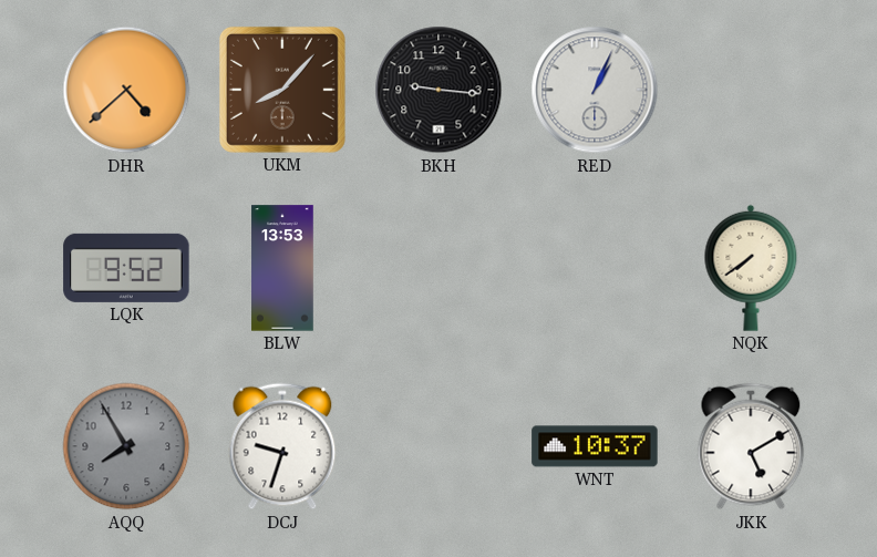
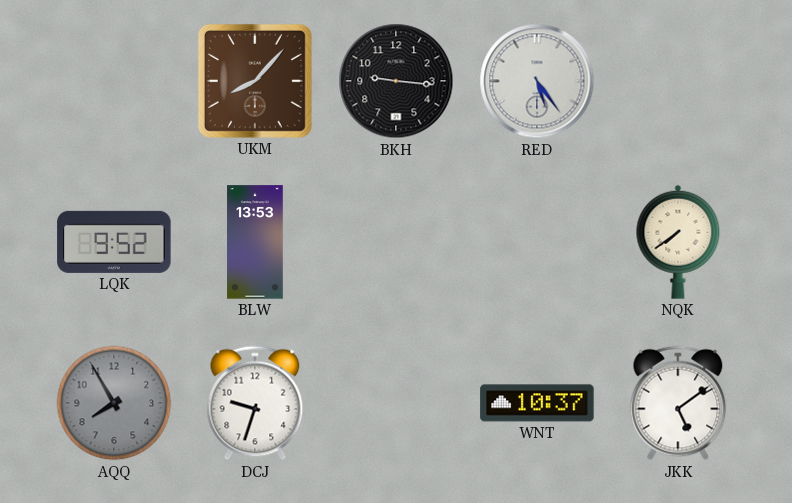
DHR: 4:38 -> none
RED: 1:04 -> 5:24
JKK: 5:10 -> 5:09
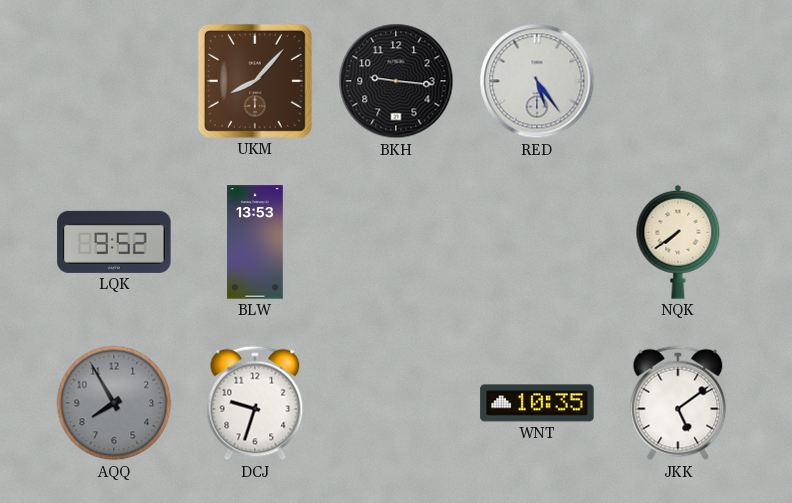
WNT: 10:37 -> 10:35
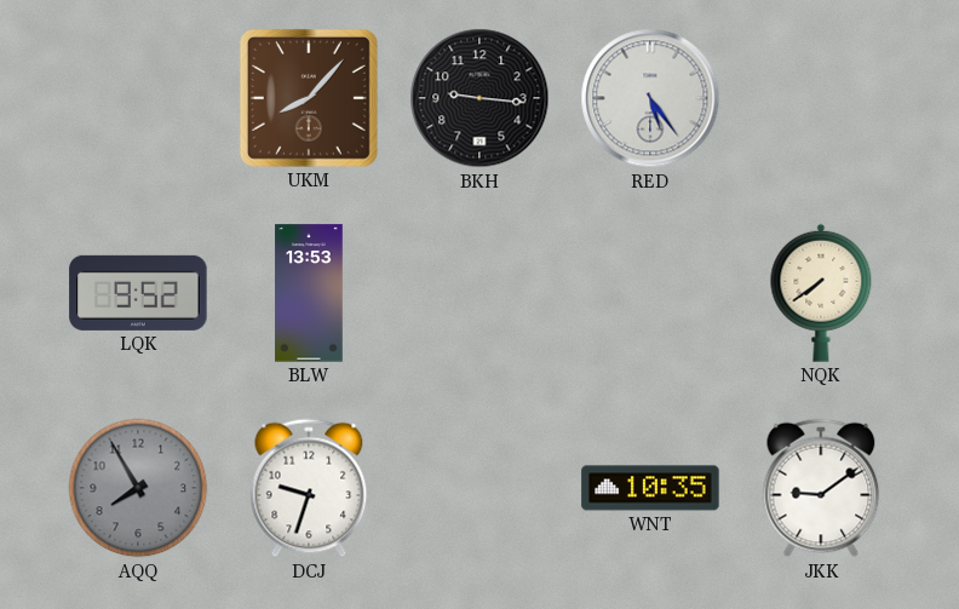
JKK: 5:09 -> 9:09
